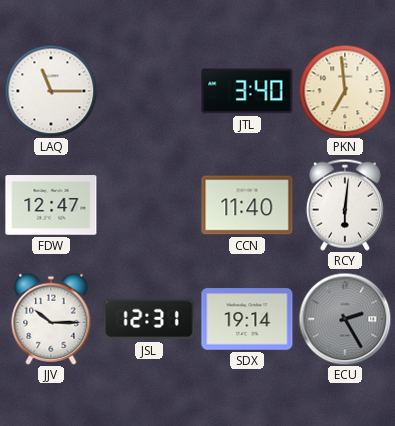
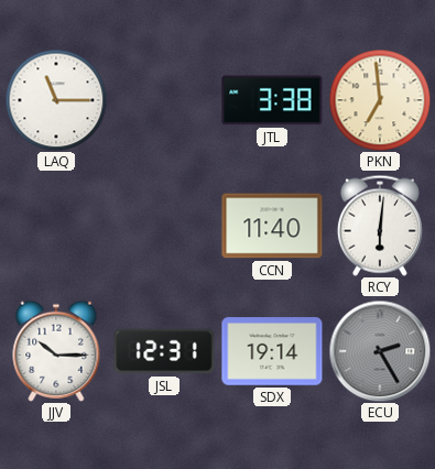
JTL: 3:40 -> 3:38
FDW: 12:47 -> none
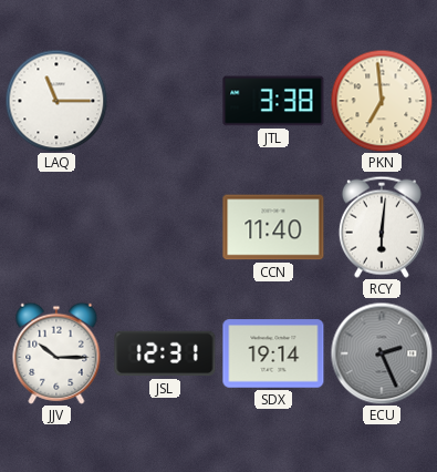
ECU: 2:25 -> 2:26
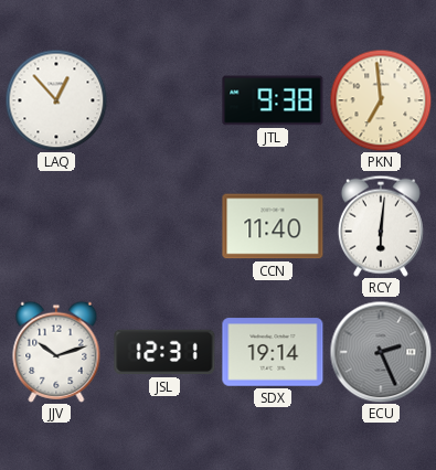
LAQ: 11:15 -> 12:53
JTL: 3:38 -> 9:38
JJV: 10:15 -> 10:12
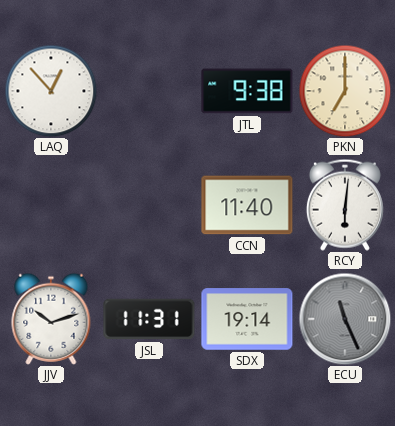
PKN: 6:59 -> 7:00
JSL: 12:31 -> 11:31
ECU: 2:26 -> 11:26
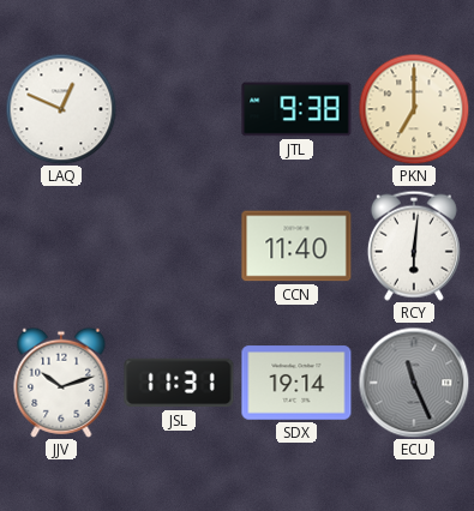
LAQ: 12:53 -> 12:49
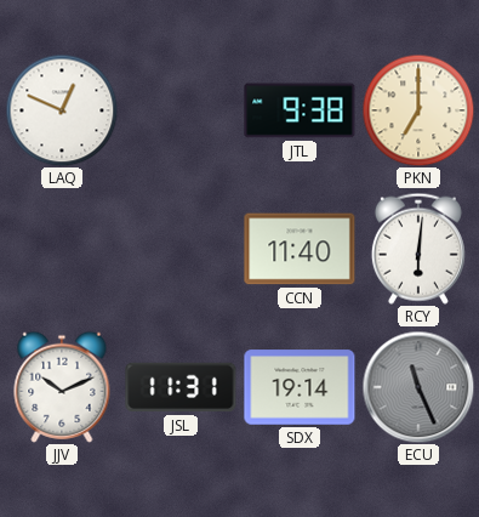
JJV: 10:12 -> 10:11
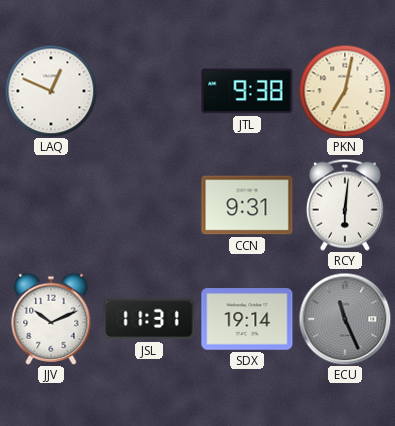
PKN: 7:00 -> 7:02
CCN: 11:40 -> 9:31
